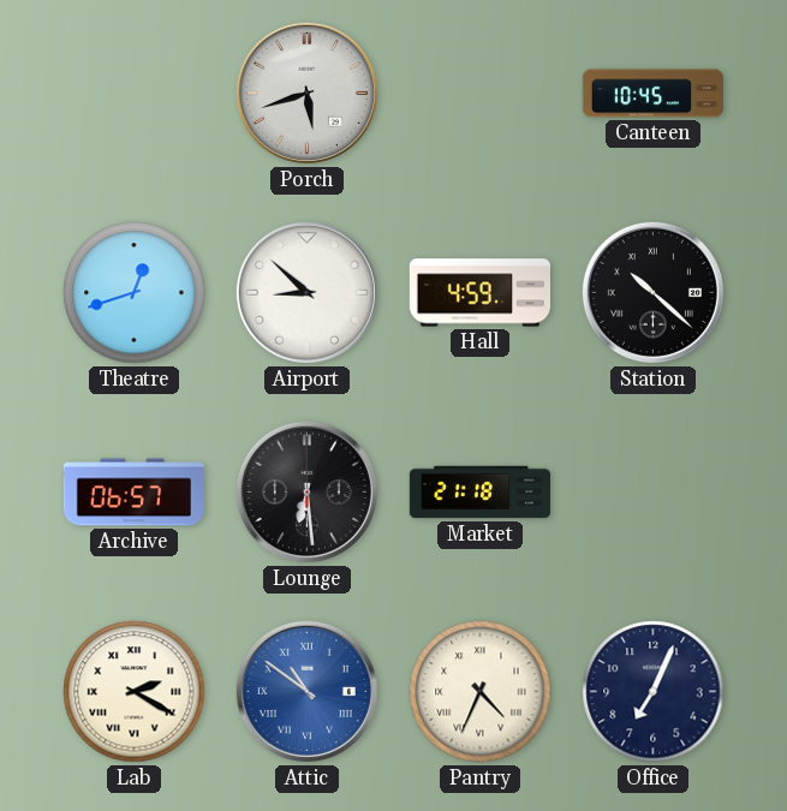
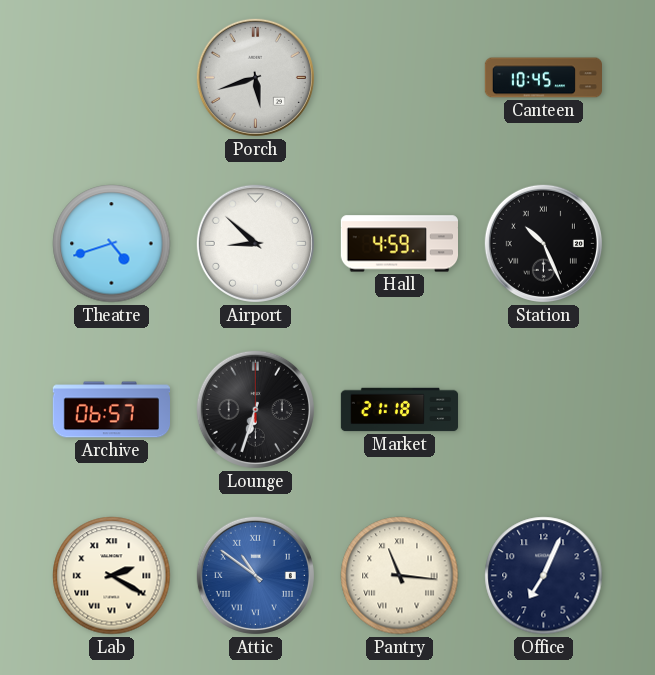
Theatre: 12:42 -> 4:42
Station: 10:22 -> 10:26
Lounge: 6:29 -> 6:33
Pantry: 4:34 -> 11:16
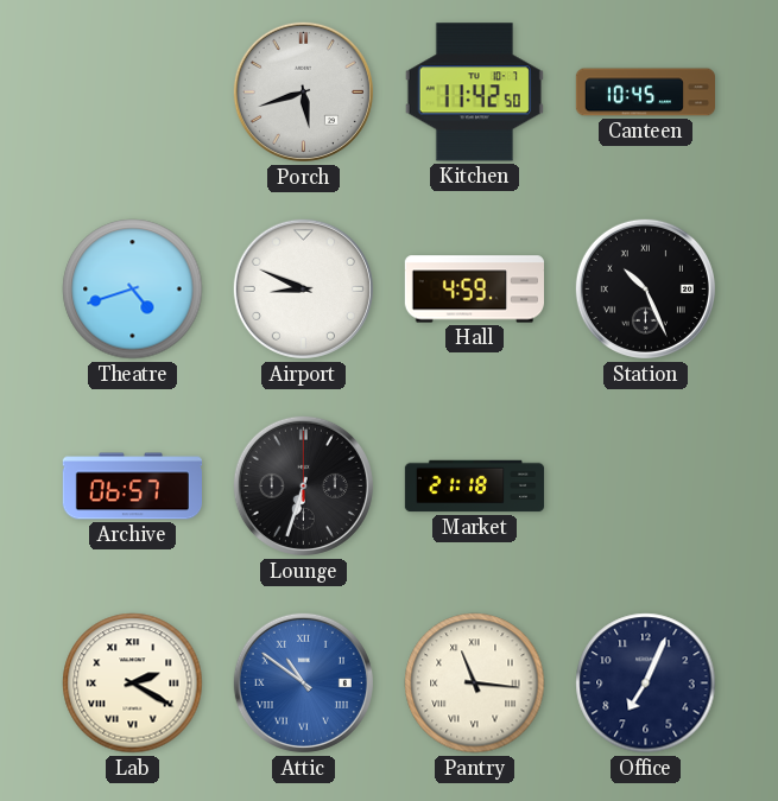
Kitchen: none -> 11:42
Airport: 8:52 -> 8:49
